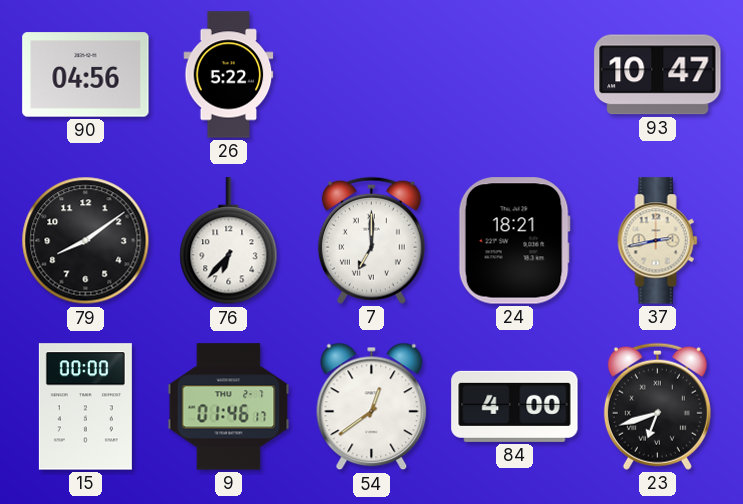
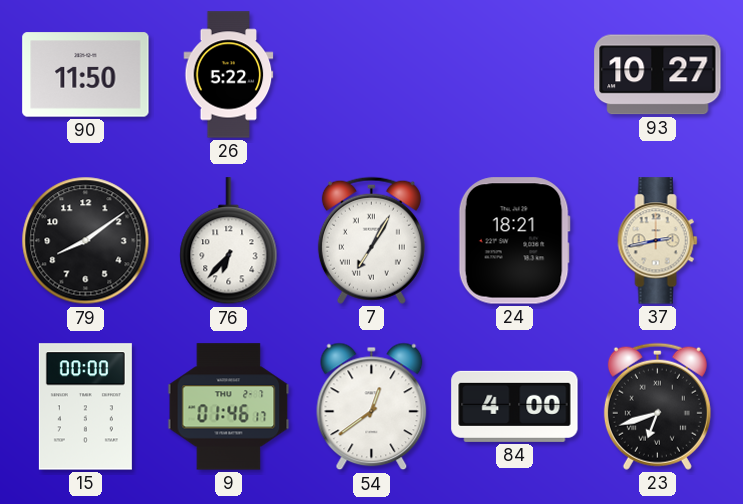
90: 04:56 -> 11:50
93: 10:47 -> 10:27
7: 7:00 -> 7:05
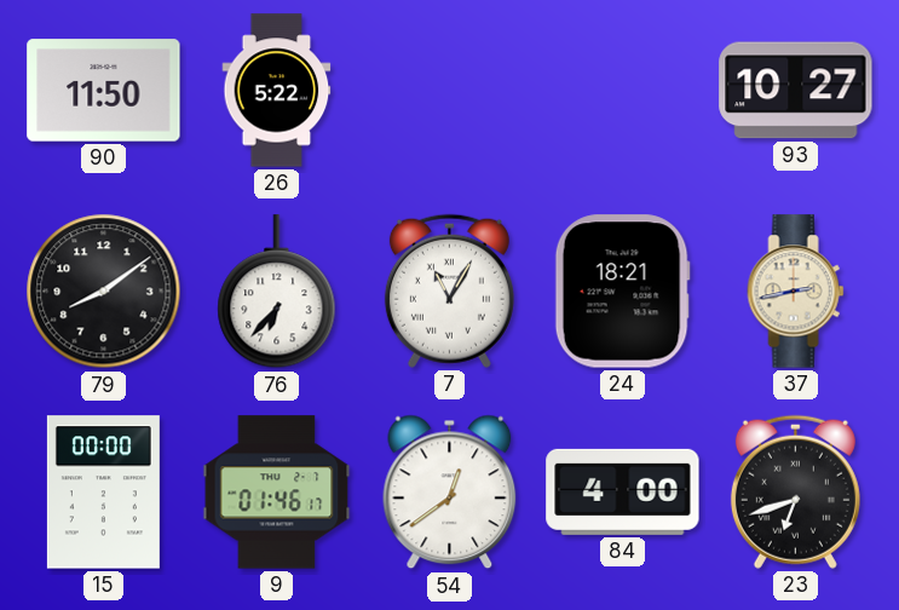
7: 7:05 -> 11:05
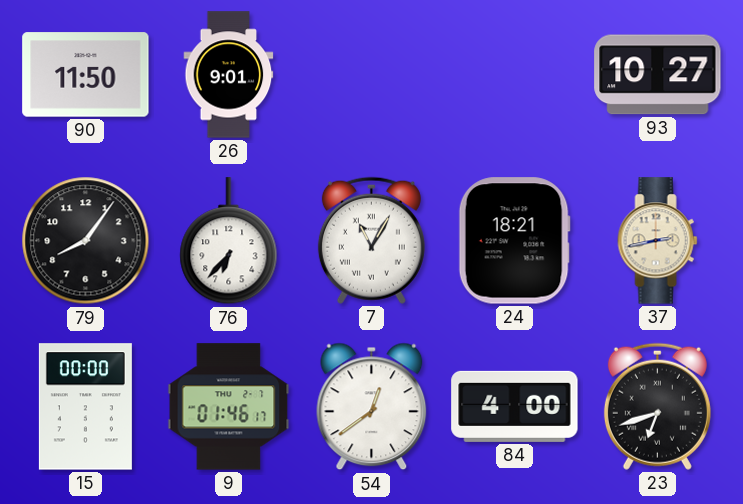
26: 5:22 -> 9:01
79: 8:09 -> 8:06
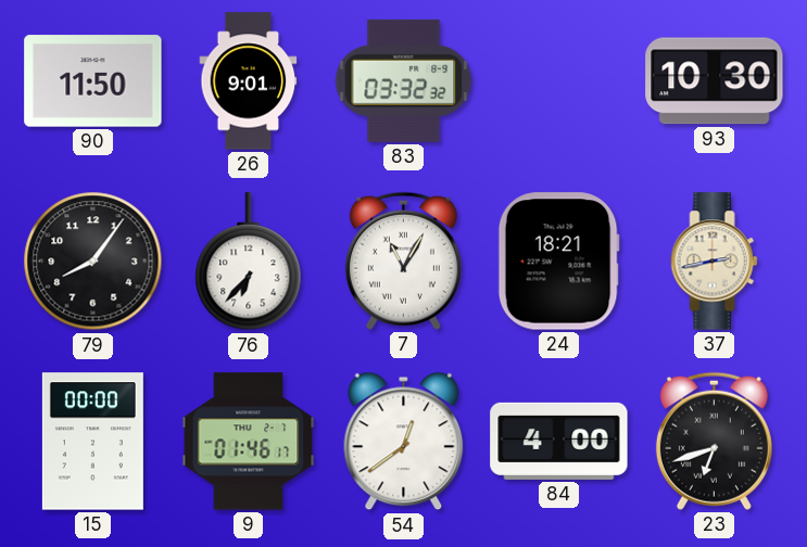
83: none -> 03:32
93: 10:27 -> 10:30
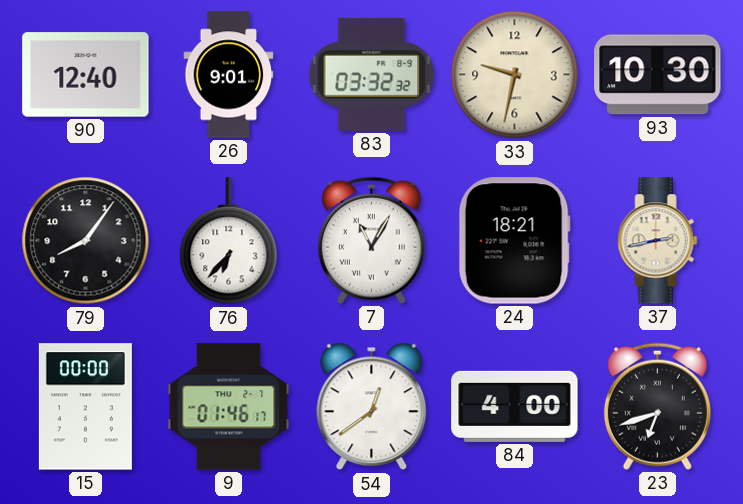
90: 11:50 -> 12:40
33: none -> 9:32
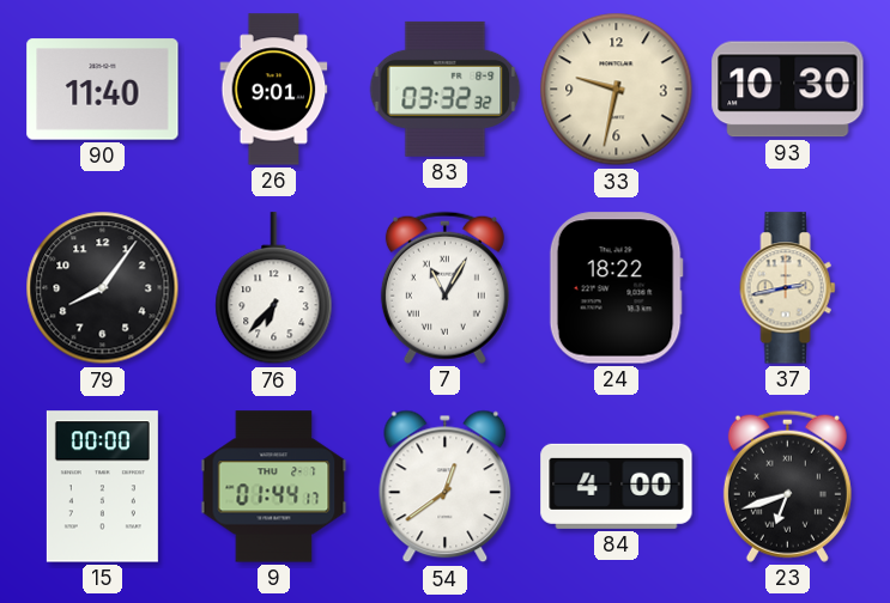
90: 12:40 -> 11:40
24: 18:21 -> 18:22
9: 01:46 -> 01:44
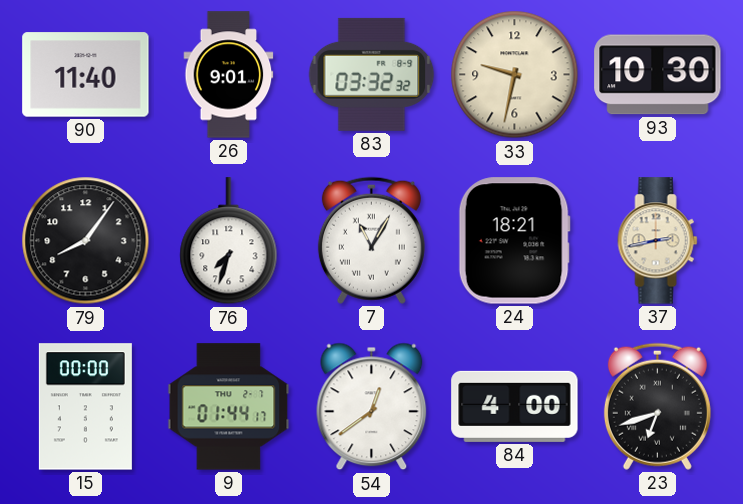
76: 6:37 -> 7:33
24: 18:22 -> 18:21
